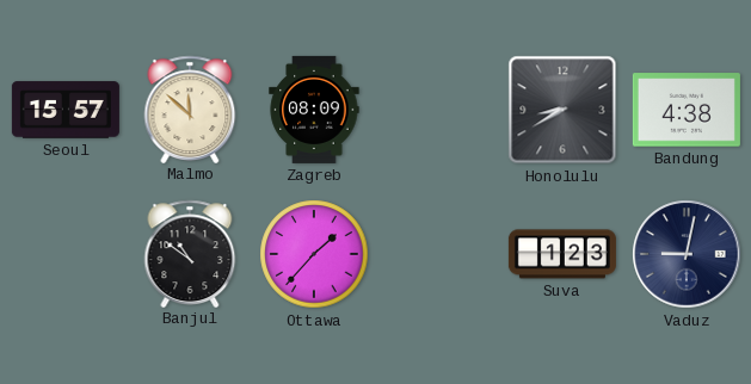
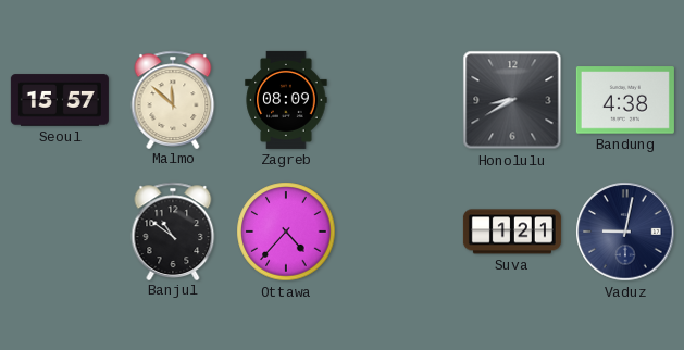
Ottawa: 1:37 -> 4:37
Suva: 1:23 -> 1:21
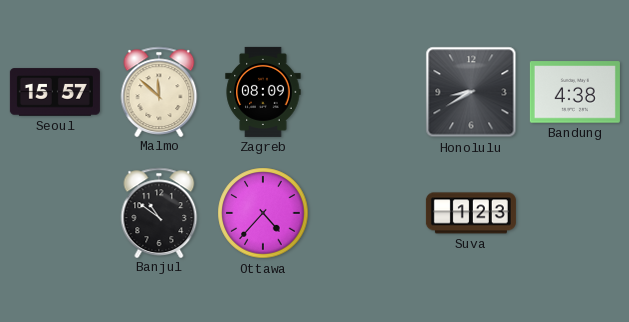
Suva: 1:21 -> 1:23
Vaduz: 9:02 -> none
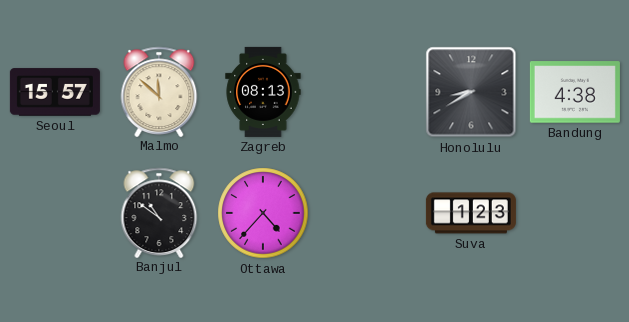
Zagreb: 08:09 -> 08:13
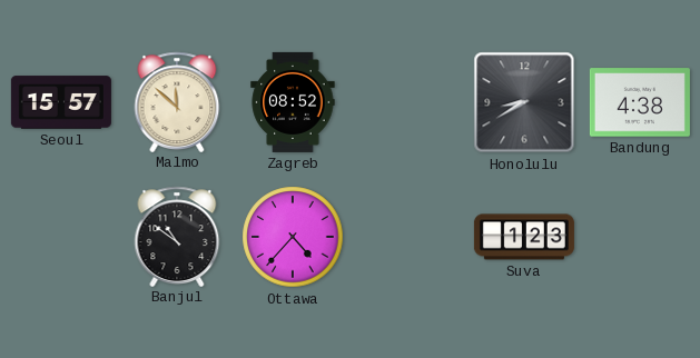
Zagreb: 08:13 -> 08:52
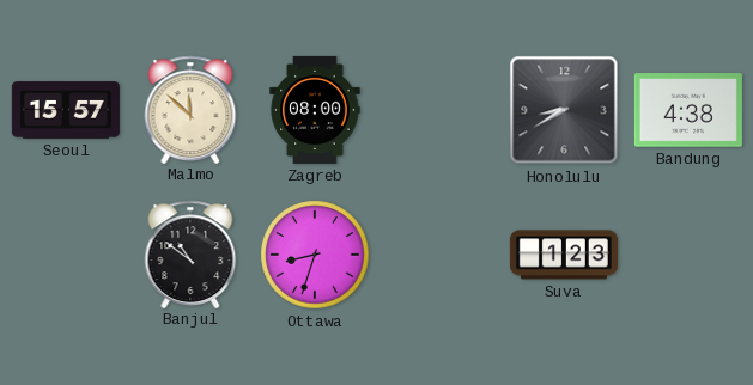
Zagreb: 08:52 -> 08:00
Ottawa: 4:37 -> 8:33
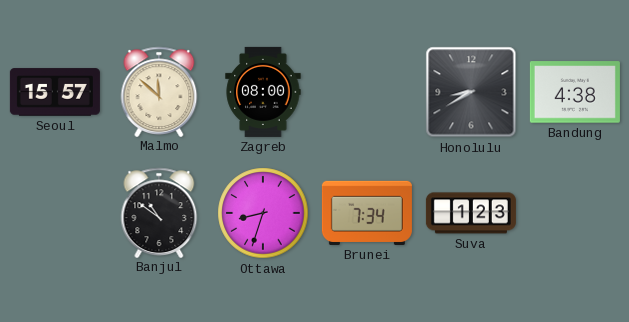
Brunei: none -> 7:34
